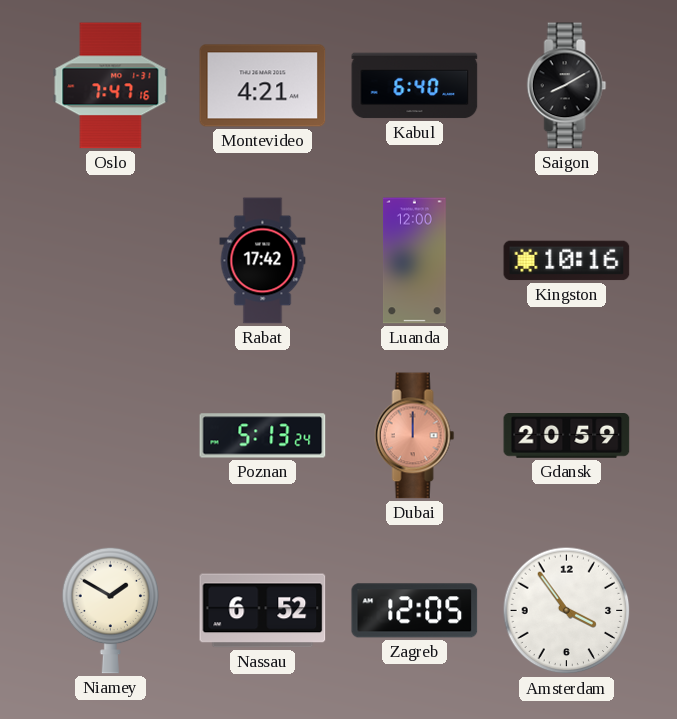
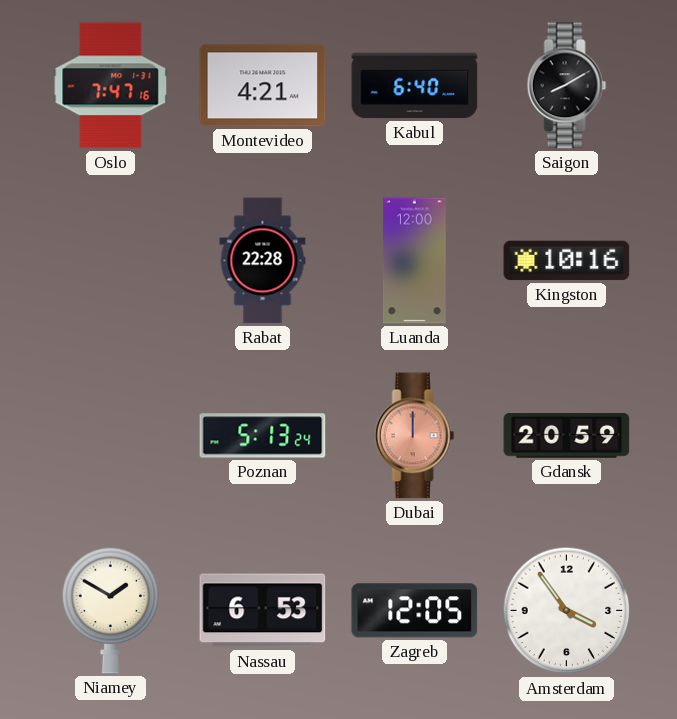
Rabat: 17:42 -> 22:28
Nassau: 6:52 -> 6:53
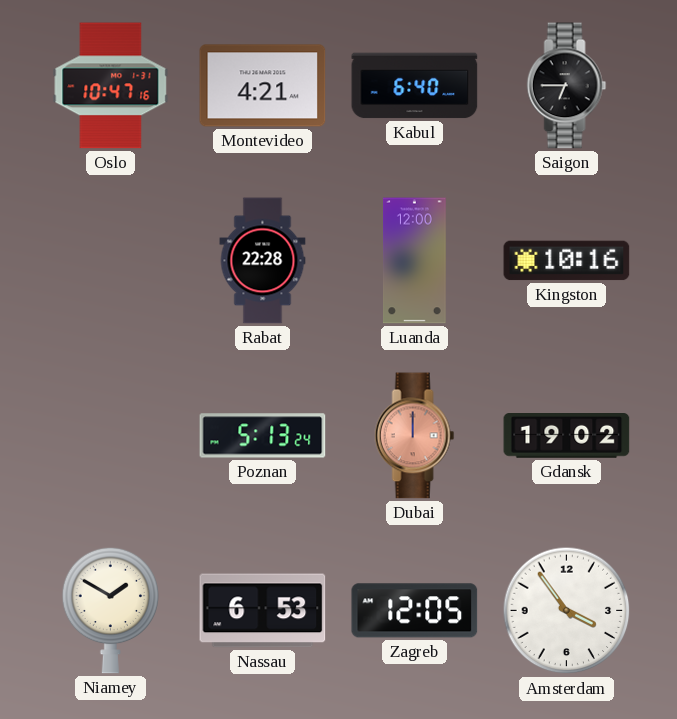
Oslo: 7:47 -> 10:47
Saigon: 8:10 -> 6:45
Gdansk: 20:59 -> 19:02
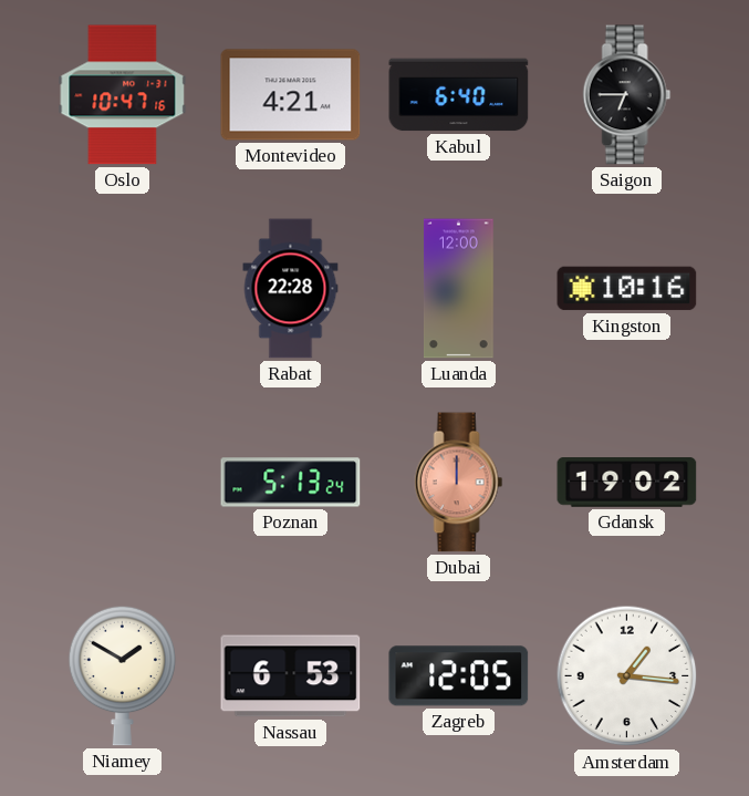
Amsterdam: 3:54 -> 1:16
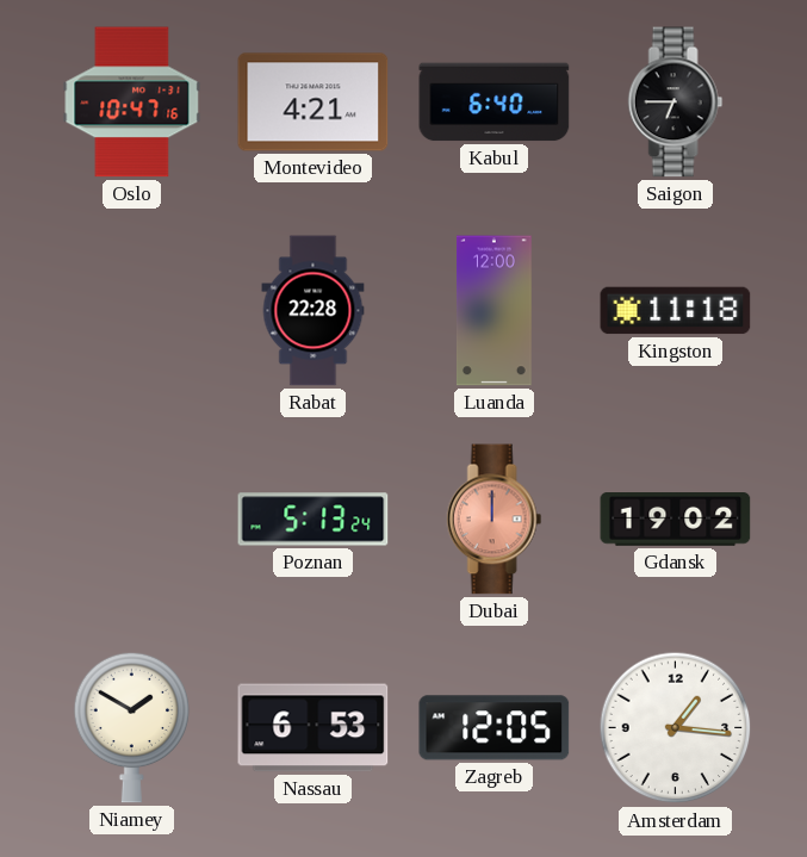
Kingston: 10:16 -> 11:18
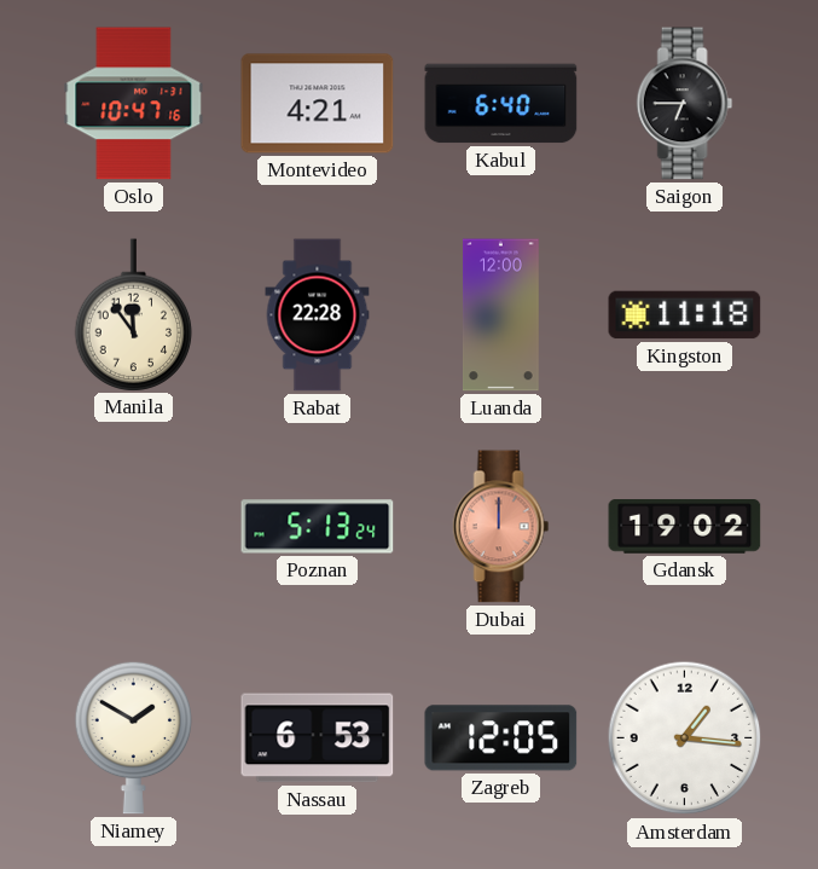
Manila: none -> 11:54
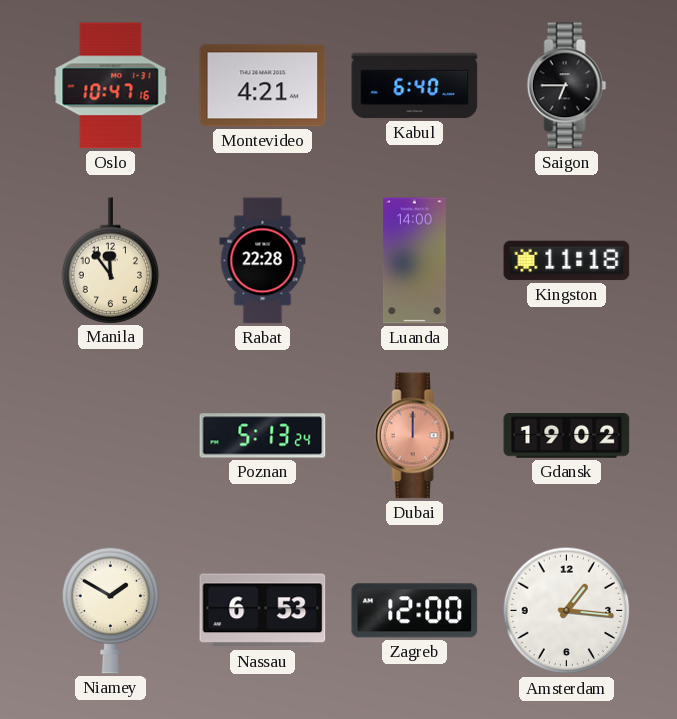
Luanda: 12:00 -> 14:00
Zagreb: 12:05 -> 12:00
